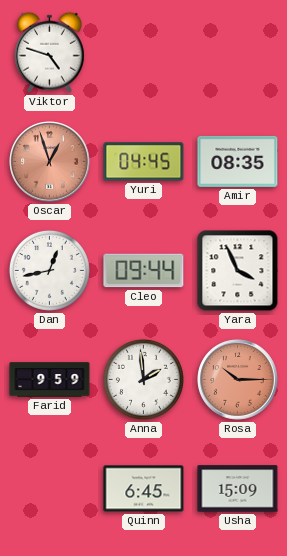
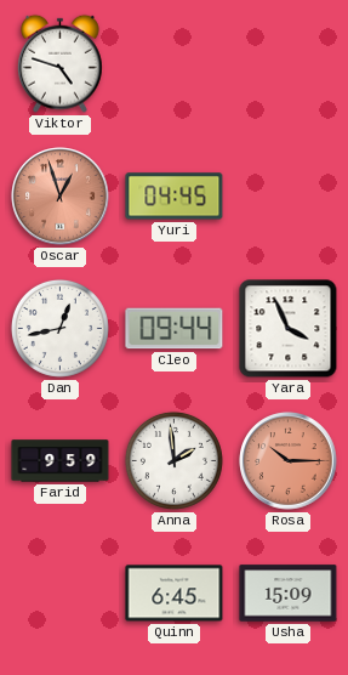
Amir: 08:35 -> none
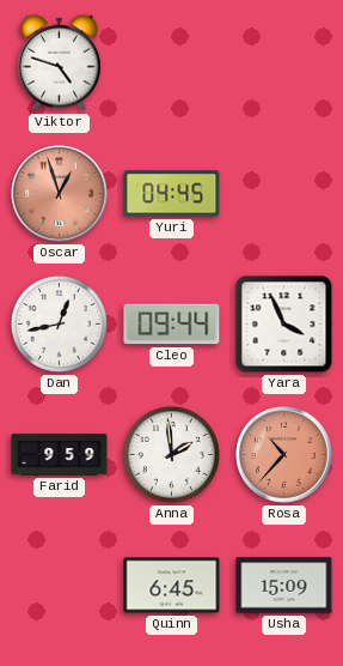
Rosa: 10:15 -> 10:37
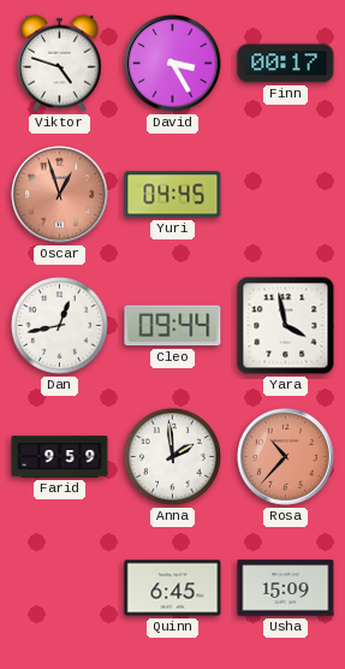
David: none -> 3:25
Finn: none -> 00:17
Yara: 3:56 -> 3:58
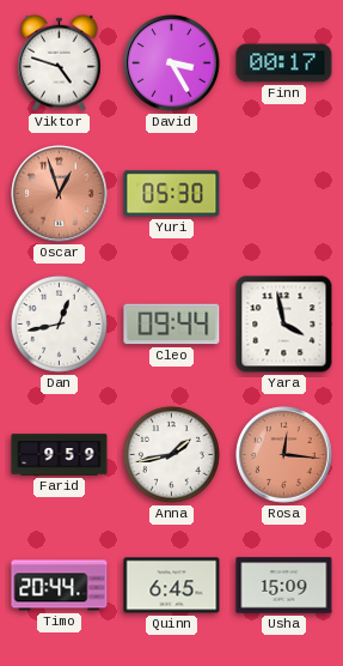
Yuri: 04:45 -> 05:30
Anna: 1:59 -> 1:43
Rosa: 10:37 -> 12:16
Timo: none -> 20:44
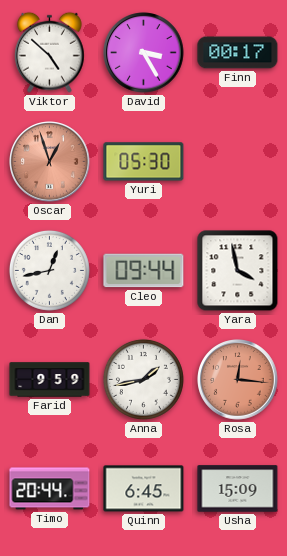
Viktor: 4:48 -> 4:52
